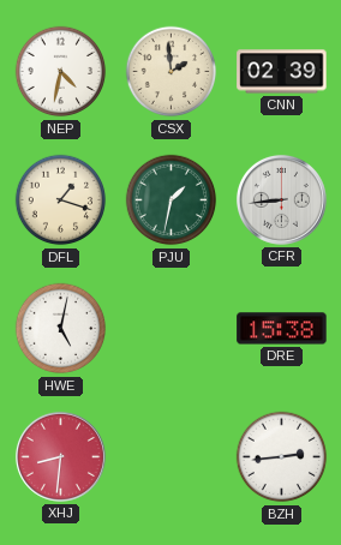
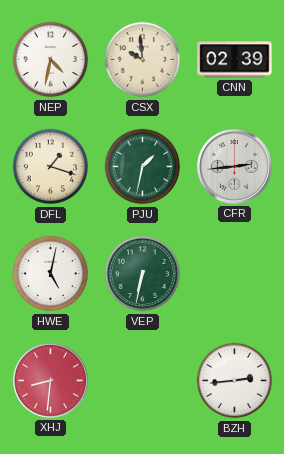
CSX: 1:59 -> 9:59
CFR: 8:44 -> 2:44
VEP: none -> 6:32
DRE: 15:38 -> none
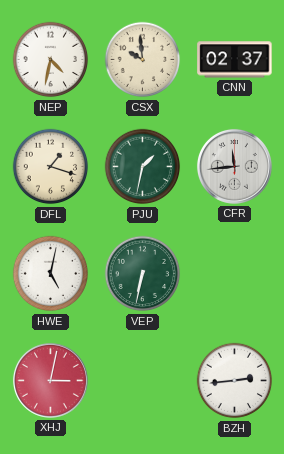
CNN: 02:39 -> 02:37
CFR: 2:44 -> 11:44
XHJ: 8:31 -> 3:02
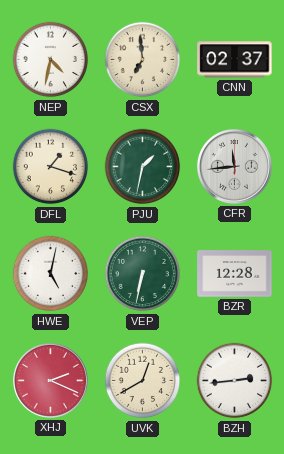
CSX: 9:59 -> 6:59
BZR: none -> 12:28
XHJ: 3:02 -> 2:19
UVK: none -> 12:40
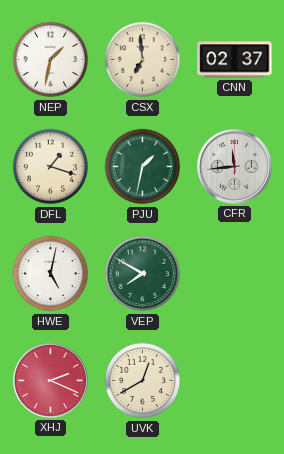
NEP: 4:32 -> 1:32
VEP: 6:32 -> 7:50
BZR: 12:28 -> none
BZH: 2:44 -> none
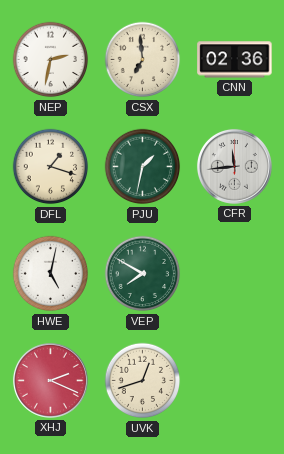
NEP: 1:32 -> 2:32
CNN: 02:37 -> 02:36
UVK: 12:40 -> 12:42
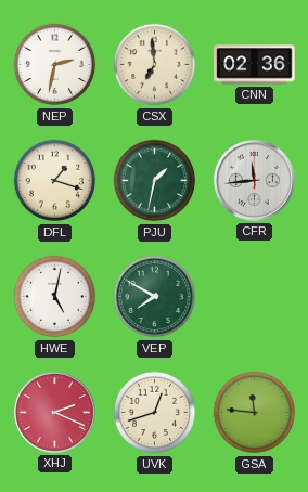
GSA: none -> 11:46
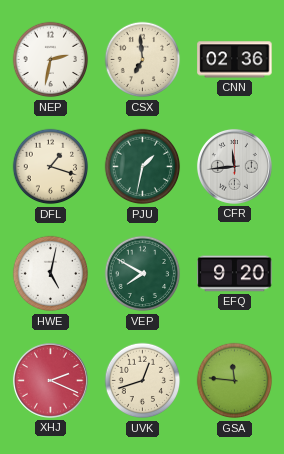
EFQ: none -> 9:20
